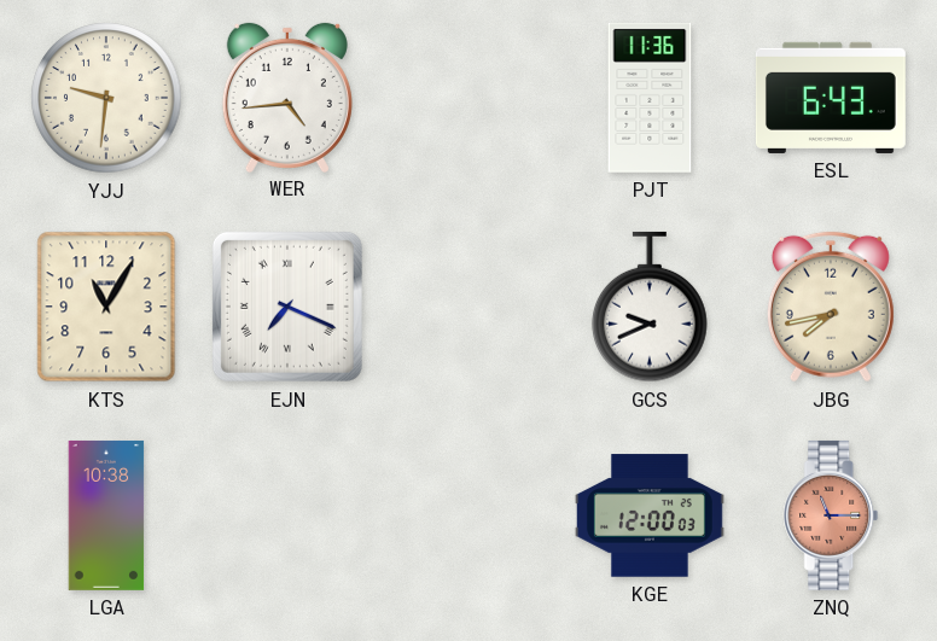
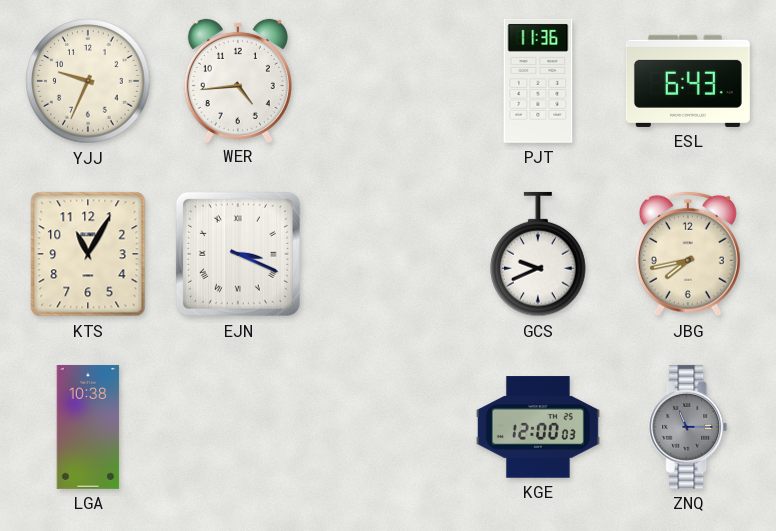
YJJ: 9:31 -> 9:34
EJN: 7:19 -> 3:19
ZNQ dial: salmon -> grey
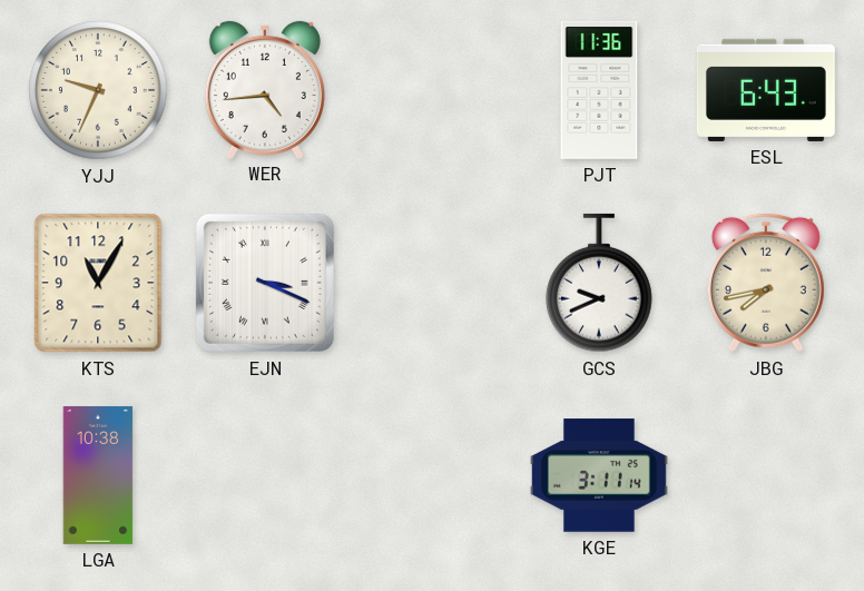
KGE: 12:00 -> 3:11
ZNQ: 11:15 -> none
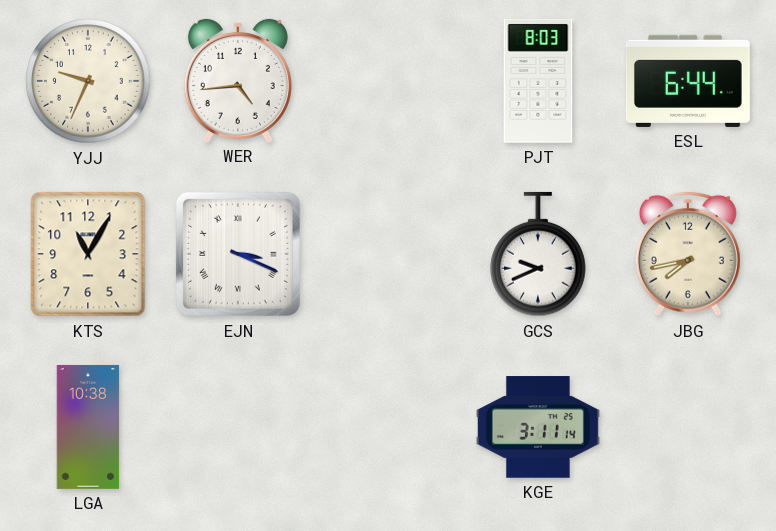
PJT: 11:36 -> 8:03
ESL: 6:43 -> 6:44
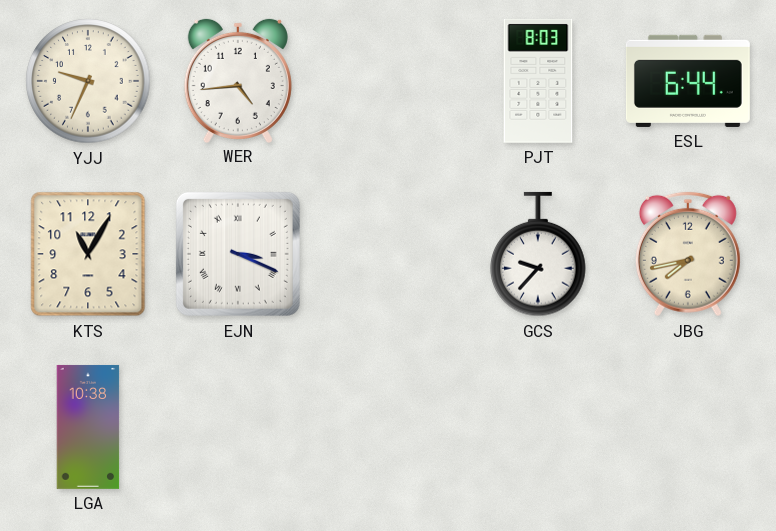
GCS: 9:41 -> 9:37
KGE: 3:11 -> none
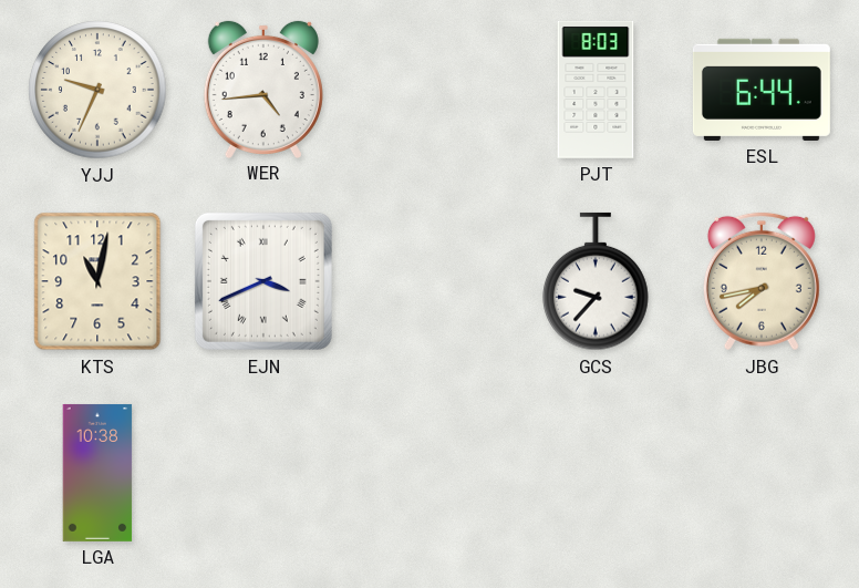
KTS: 11:05 -> 11:02
EJN: 3:19 -> 3:41
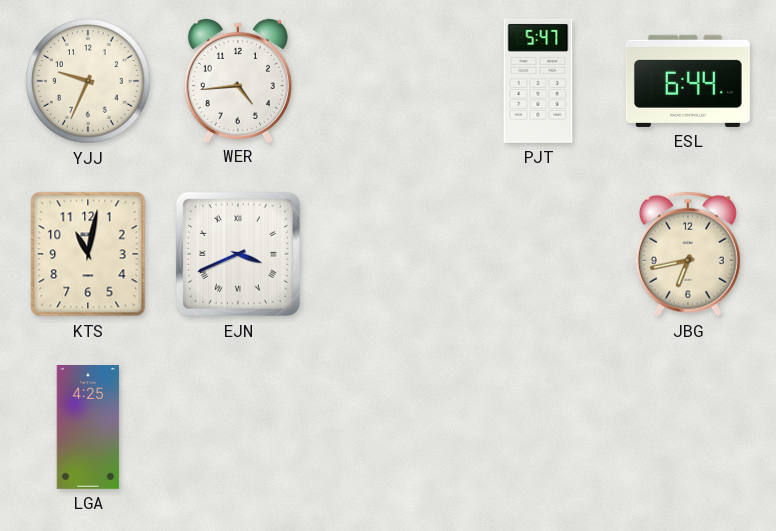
PJT: 8:03 -> 5:47
GCS: 9:37 -> none
JBG: 7:43 -> 6:43
LGA: 10:38 -> 4:25
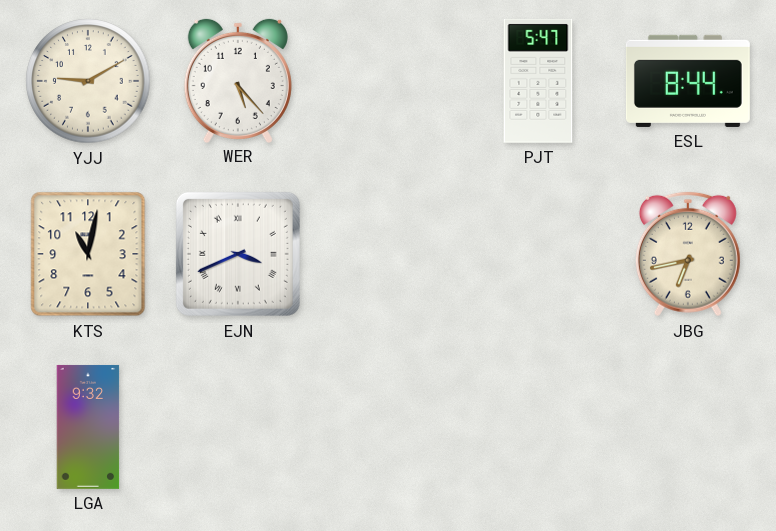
YJJ: 9:34 -> 9:10
WER: 4:44 -> 5:23
ESL: 6:44 -> 8:44
LGA: 4:25 -> 9:32
